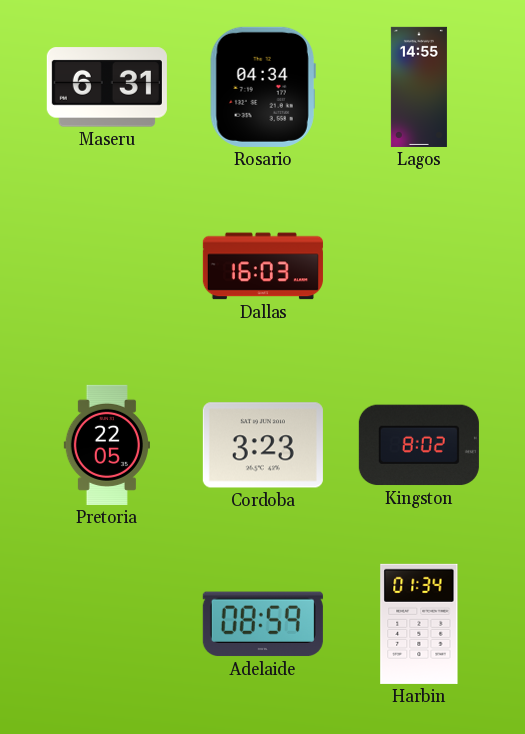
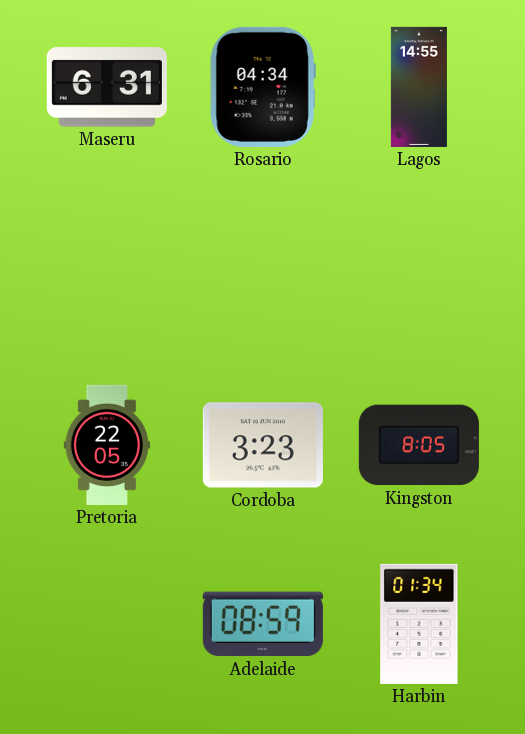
Dallas: 16:03 -> none
Kingston: 8:02 -> 8:05
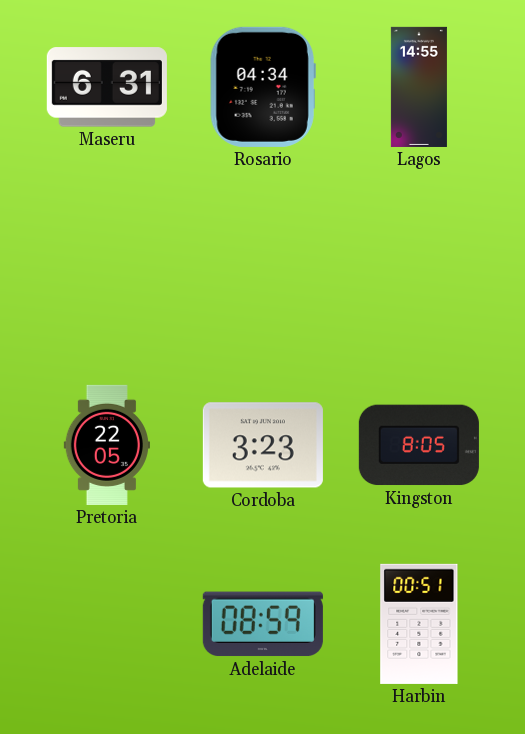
Harbin: 01:34 -> 00:51
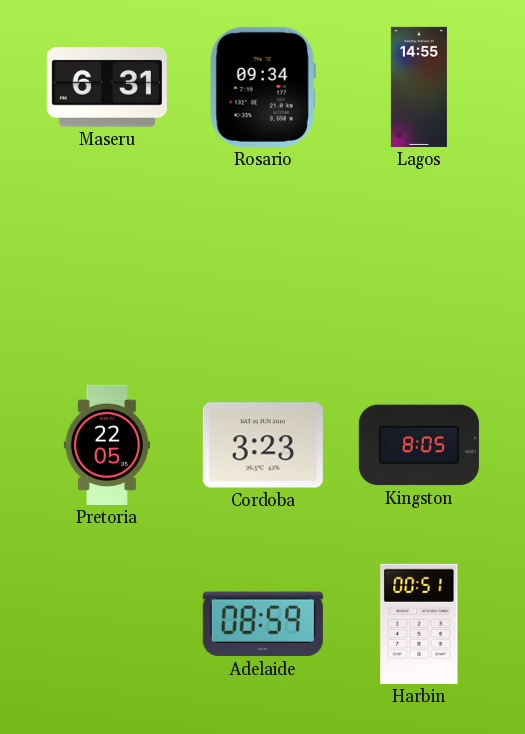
Rosario: 04:34 -> 09:34
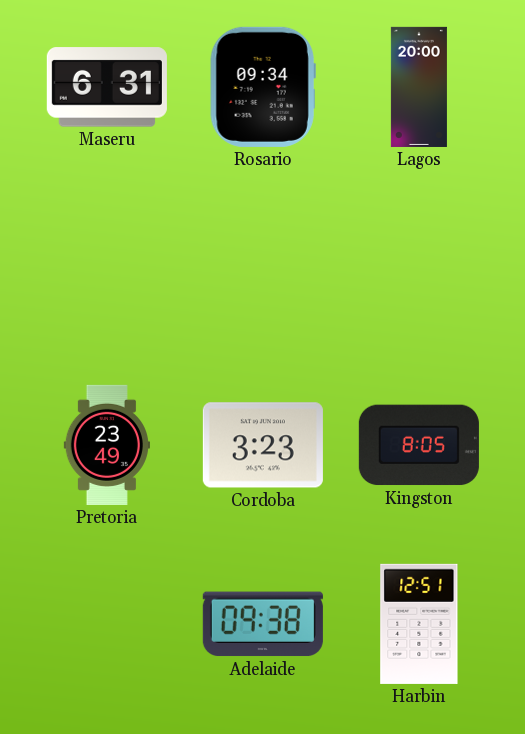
Lagos: 14:55 -> 20:00
Pretoria: 22:05 -> 23:49
Adelaide: 08:59 -> 09:38
Harbin: 00:51 -> 12:51
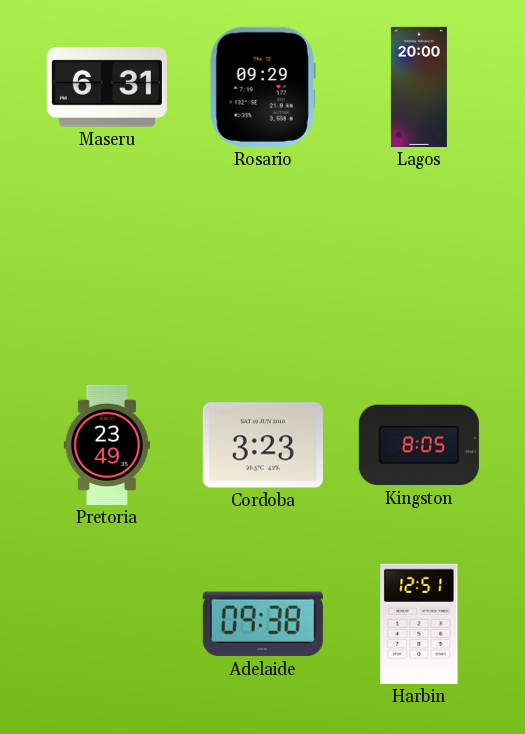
Rosario: 09:34 -> 09:29
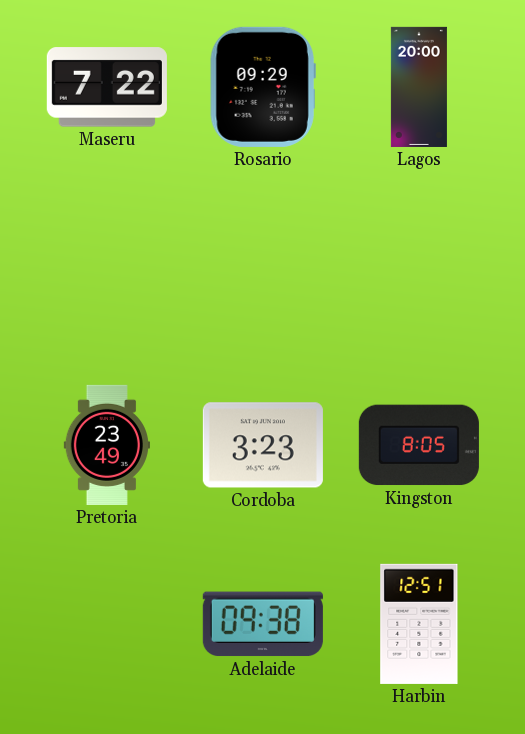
Maseru: 6:31 -> 7:22
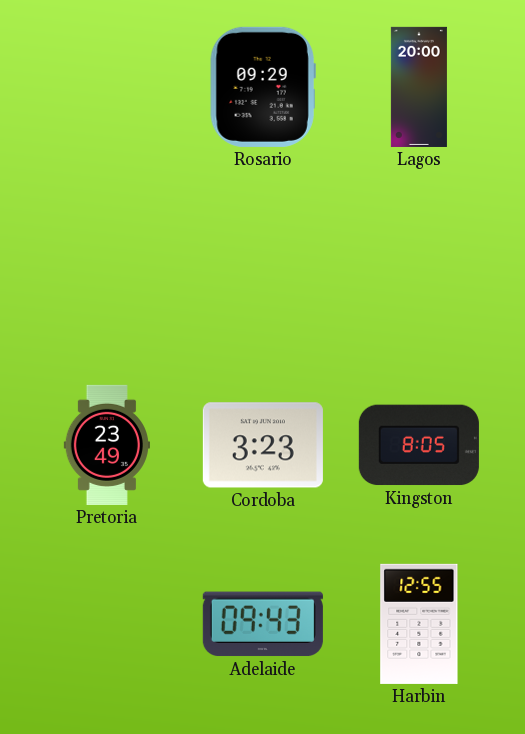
Maseru: 7:22 -> none
Adelaide: 09:38 -> 09:43
Harbin: 12:51 -> 12:55
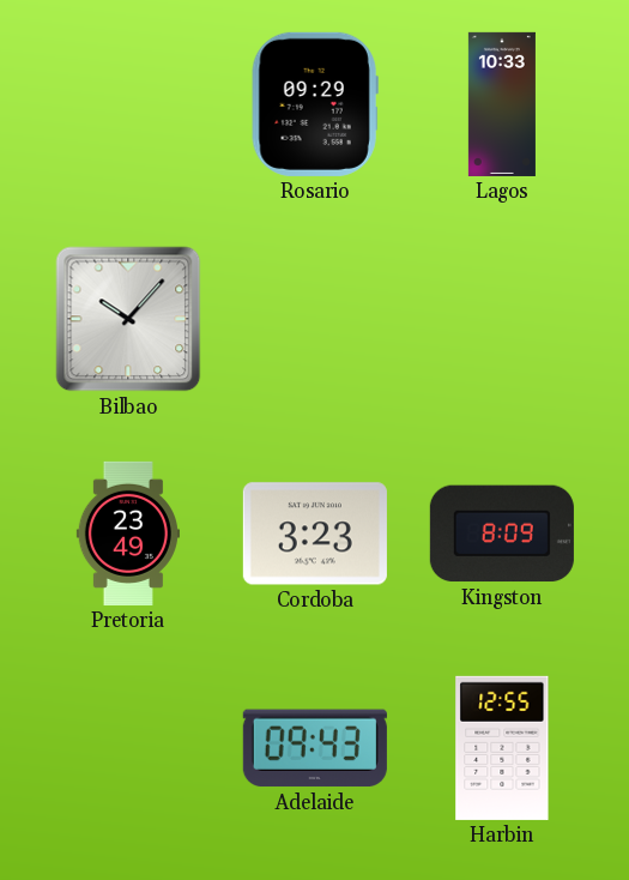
Lagos: 20:00 -> 10:33
Bilbao: none -> 10:07
Kingston: 8:05 -> 8:09
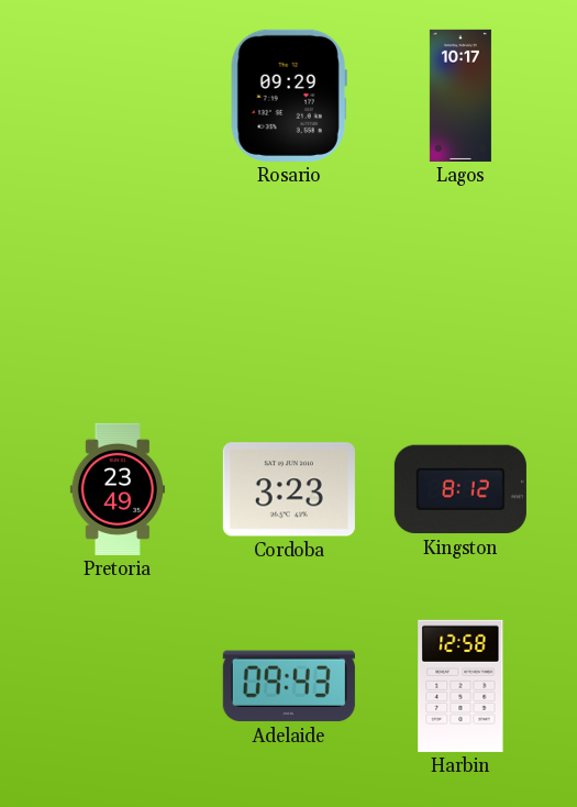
Lagos: 10:33 -> 10:17
Bilbao: 10:07 -> none
Kingston: 8:09 -> 8:12
Harbin: 12:55 -> 12:58
